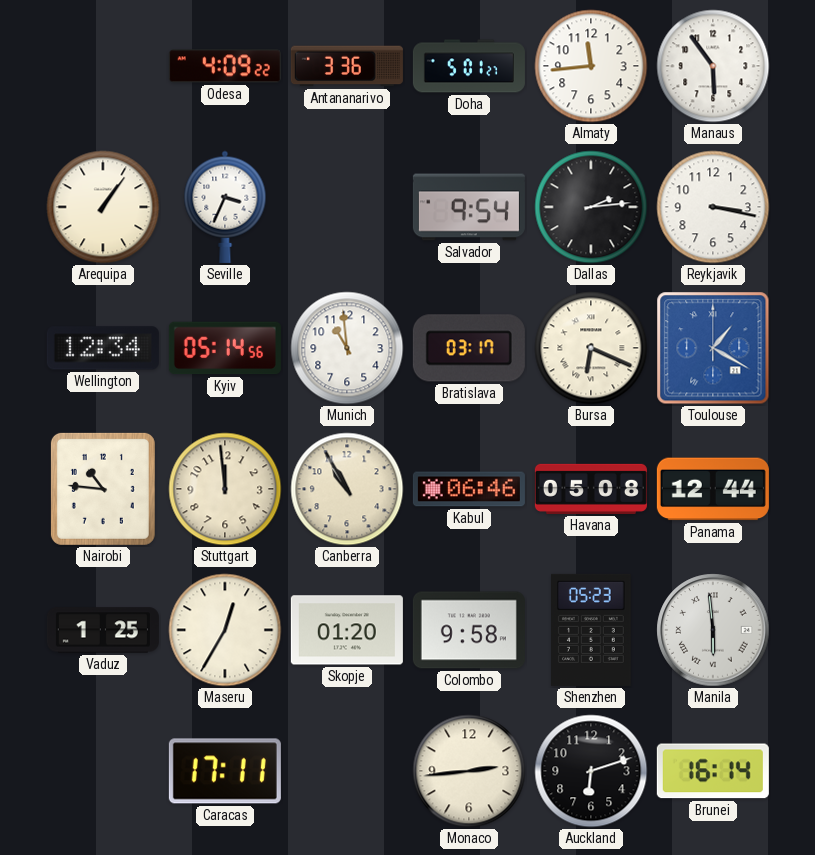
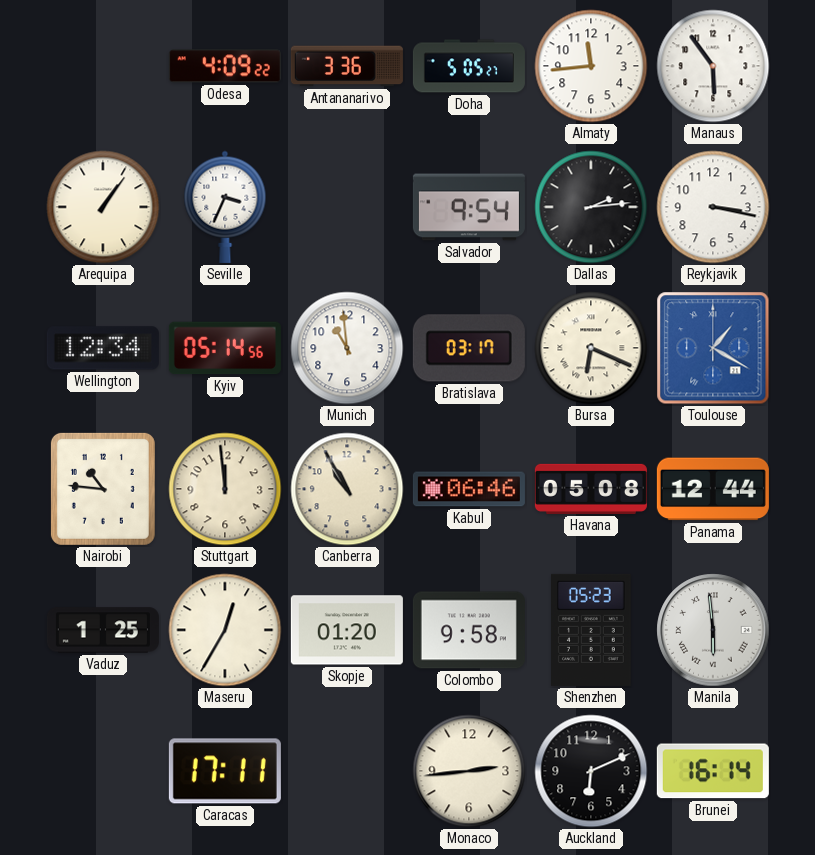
Doha: 5:01 -> 5:05
Auckland: 6:12 -> 6:11
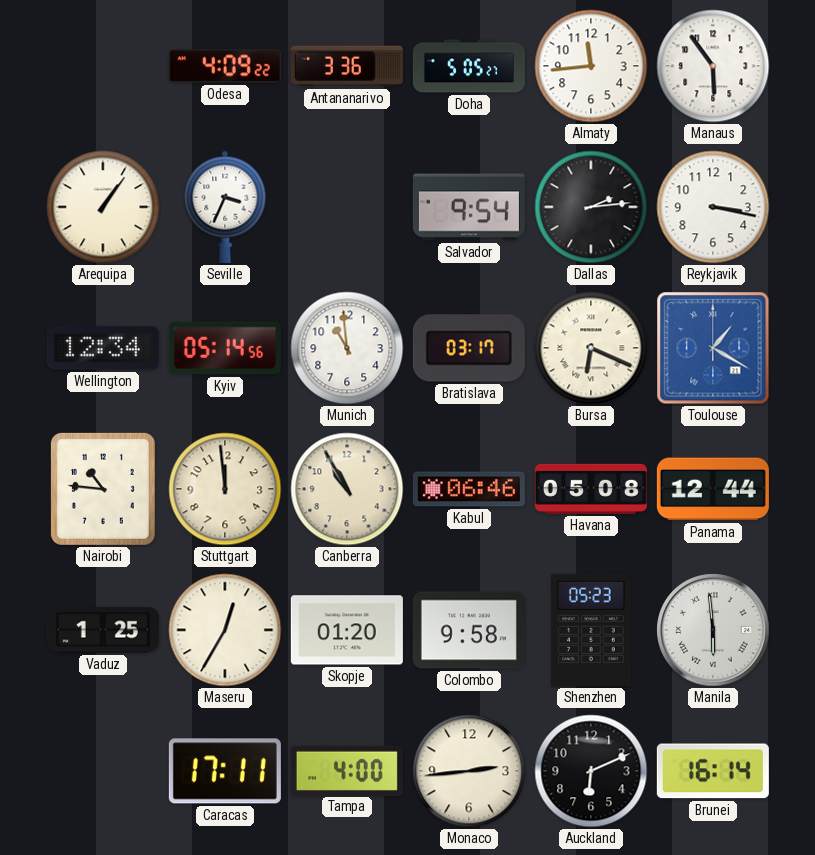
Tampa: none -> 4:00
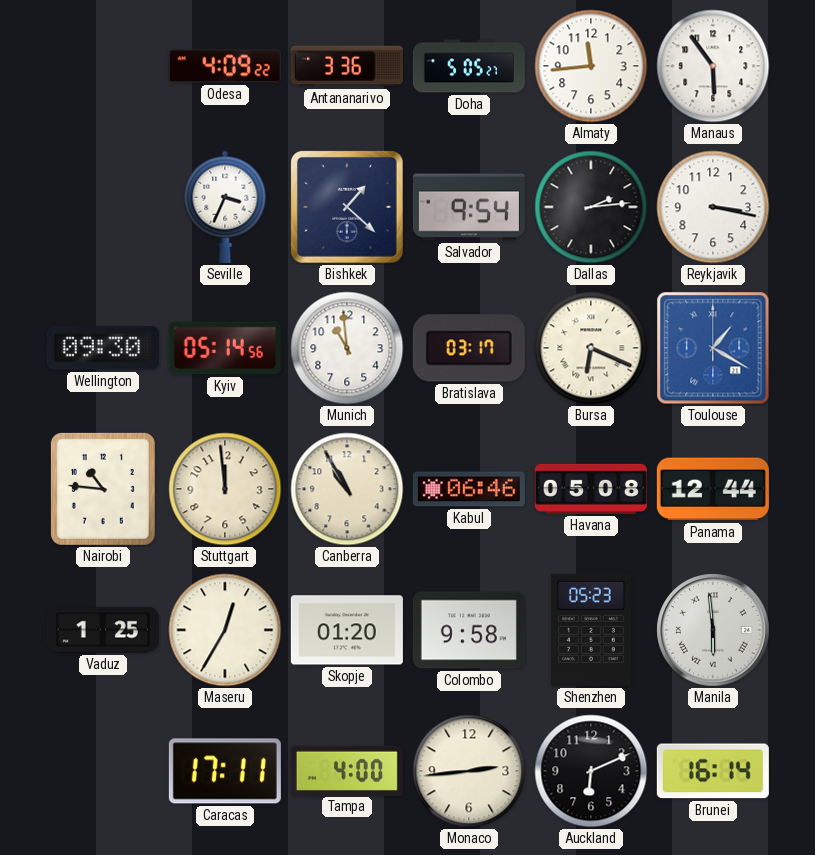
Arequipa: 1:06 -> none
Bishkek: none -> 1:22
Wellington: 12:34 -> 09:30
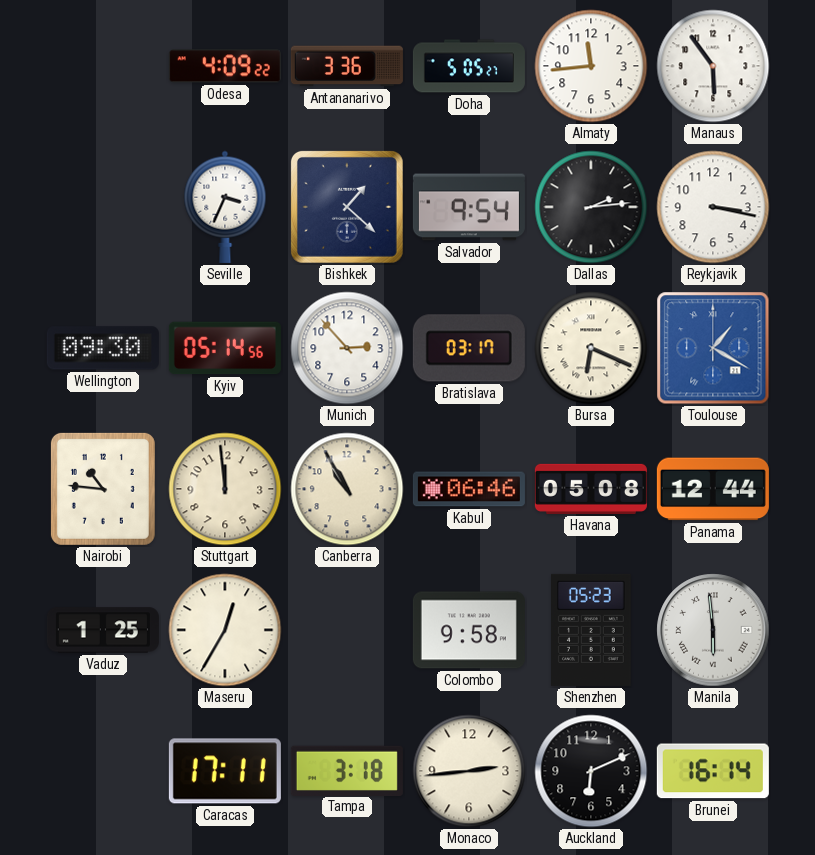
Munich: 10:59 -> 2:53
Skopje: 01:20 -> none
Tampa: 4:00 -> 3:18
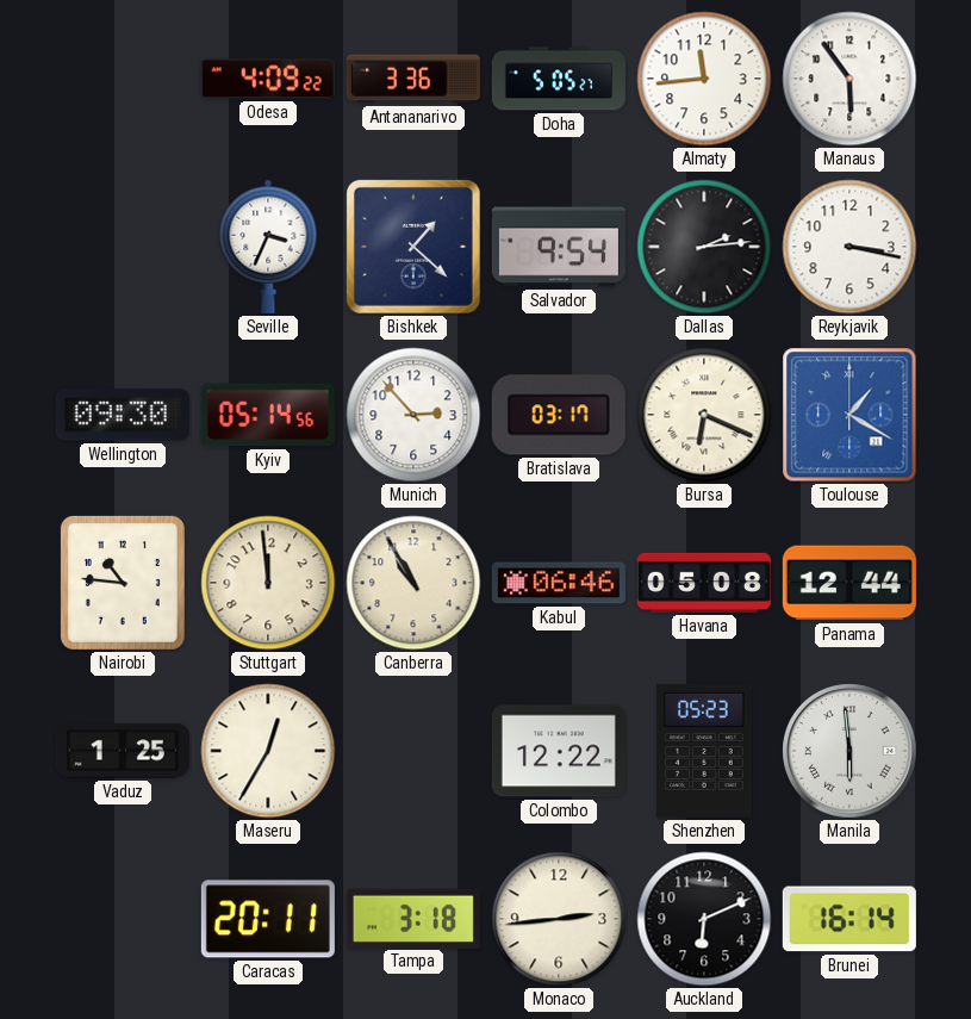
Colombo: 9:58 -> 12:22
Caracas: 17:11 -> 20:11
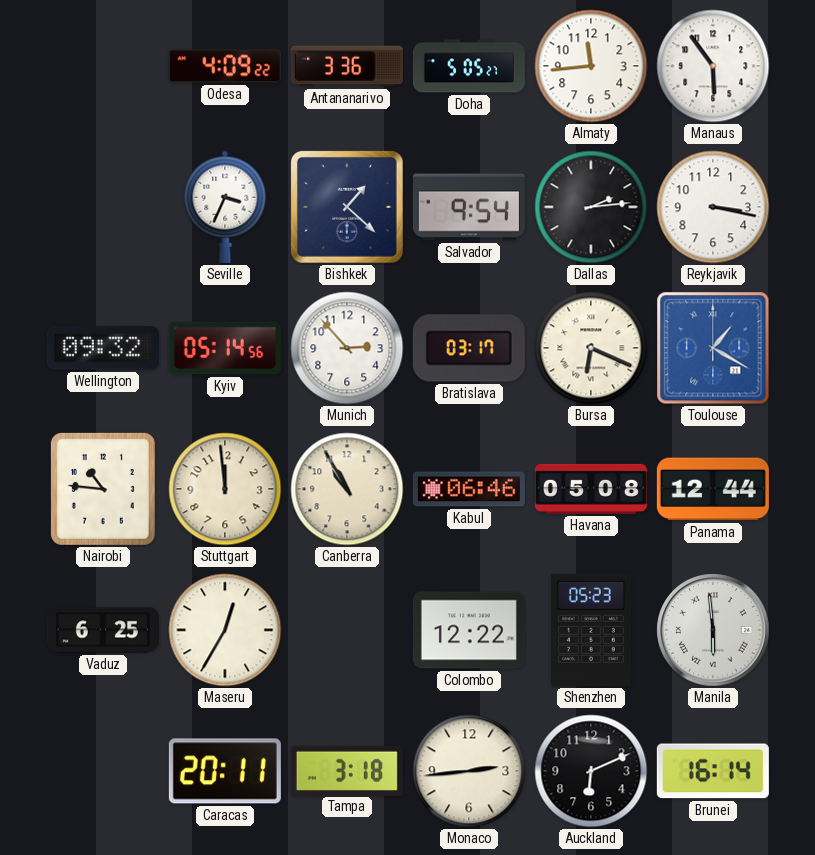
Wellington: 09:30 -> 09:32
Vaduz: 1:25 -> 6:25
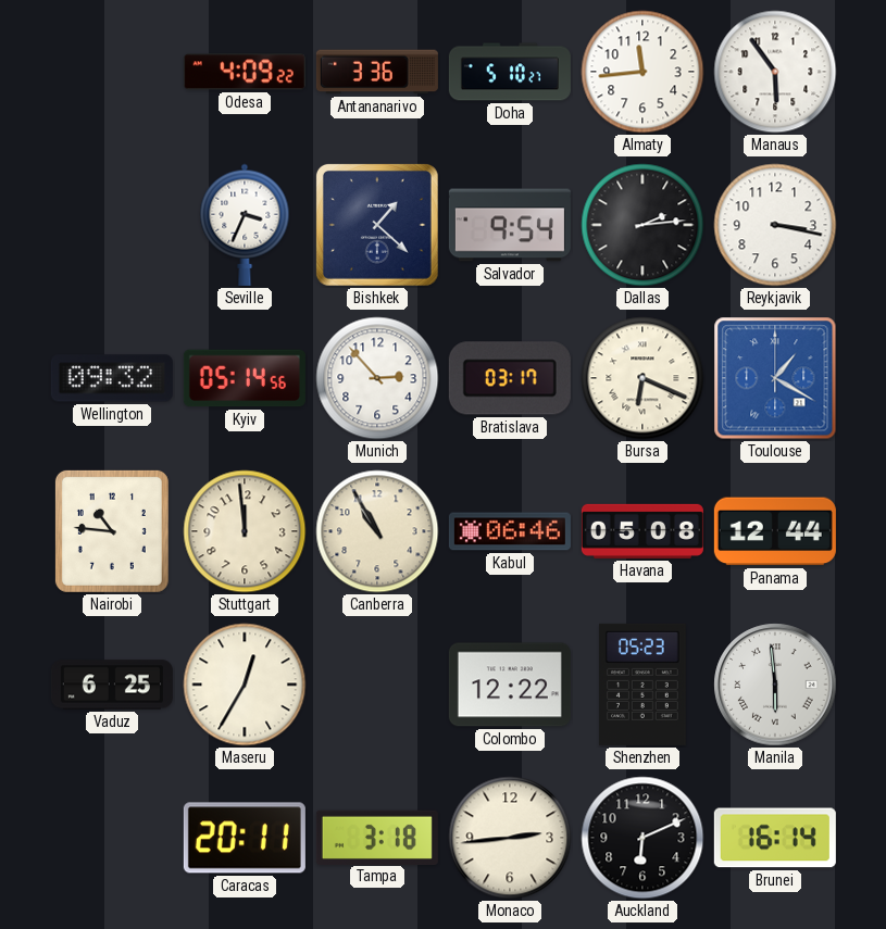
Doha: 5:05 -> 5:10
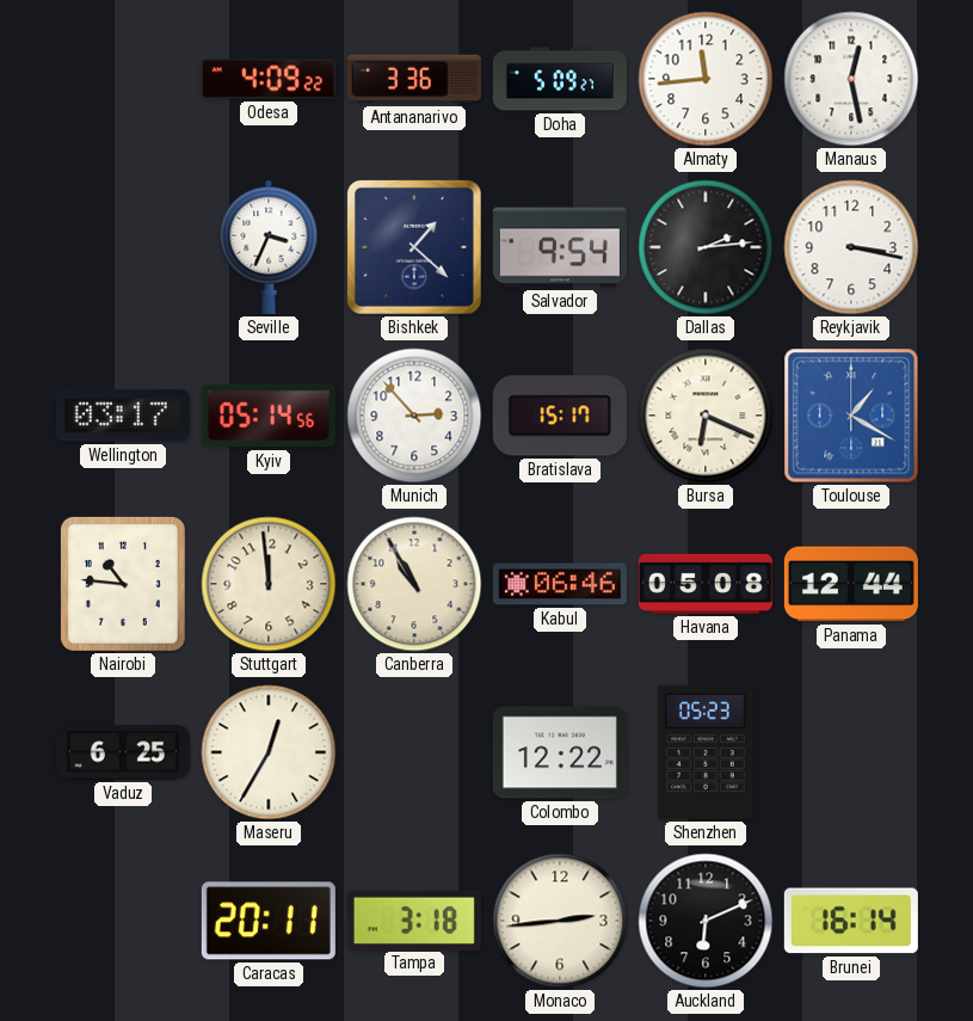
Doha: 5:10 -> 5:09
Manaus: 5:54 -> 12:28
Wellington: 09:32 -> 03:17
Bratislava: 03:17 -> 15:17
Manila: 5:59 -> none
